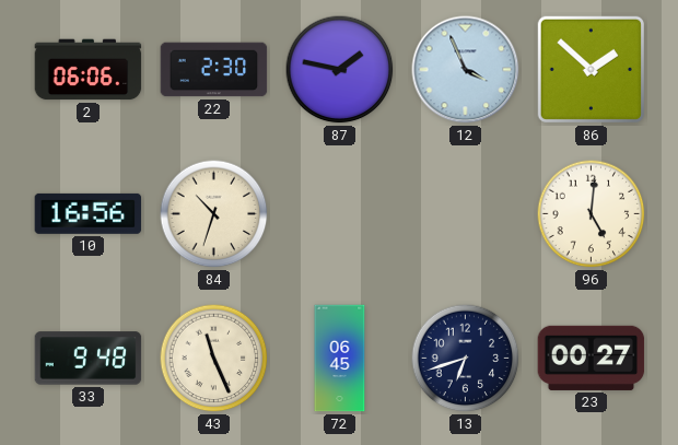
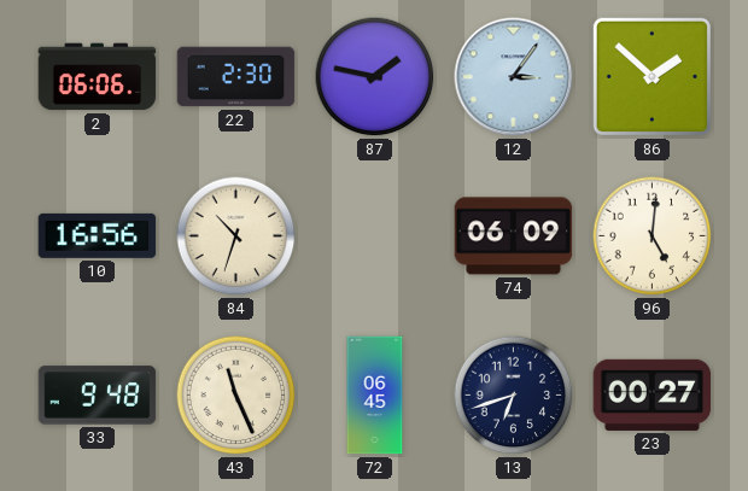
12: 3:56 -> 3:06
74: none -> 06:09
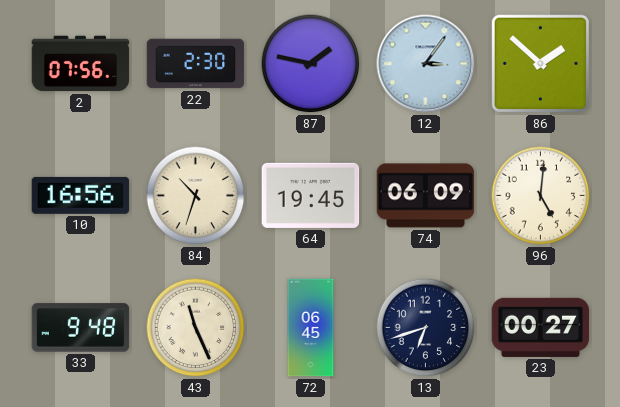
2: 06:06 -> 07:56
64: none -> 19:45
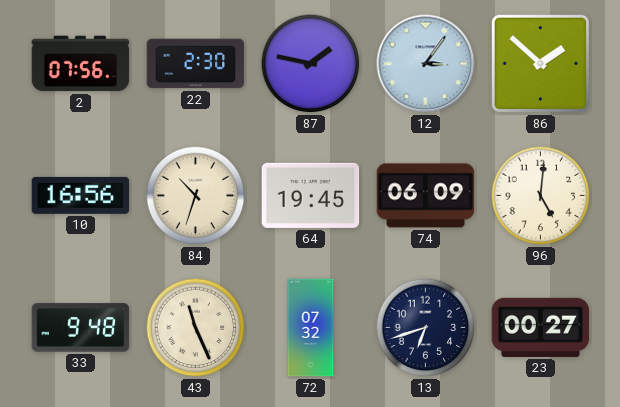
72: 06:45 -> 07:32
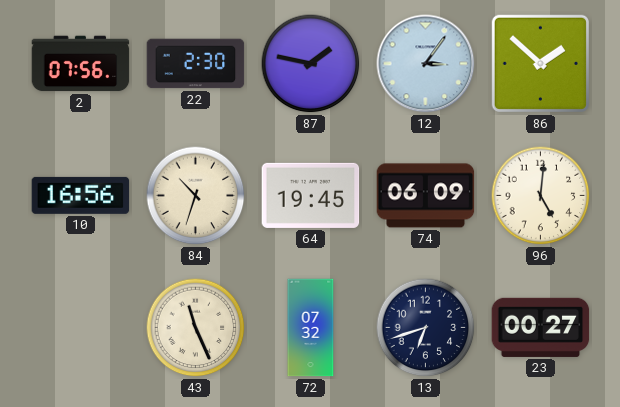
33: 9:48 -> none
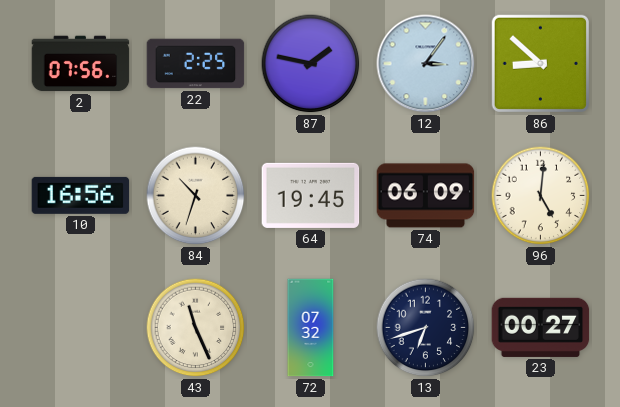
22: 2:30 -> 2:25
86: 1:52 -> 8:52
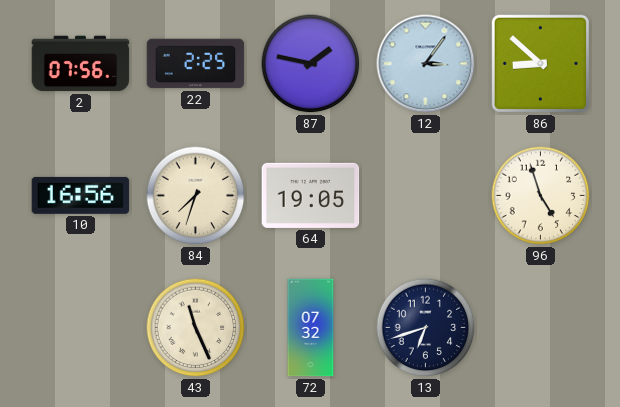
84: 10:33 -> 7:33
64: 19:45 -> 19:05
74: 06:09 -> none
96: 5:01 -> 4:57
23: 00:27 -> none
